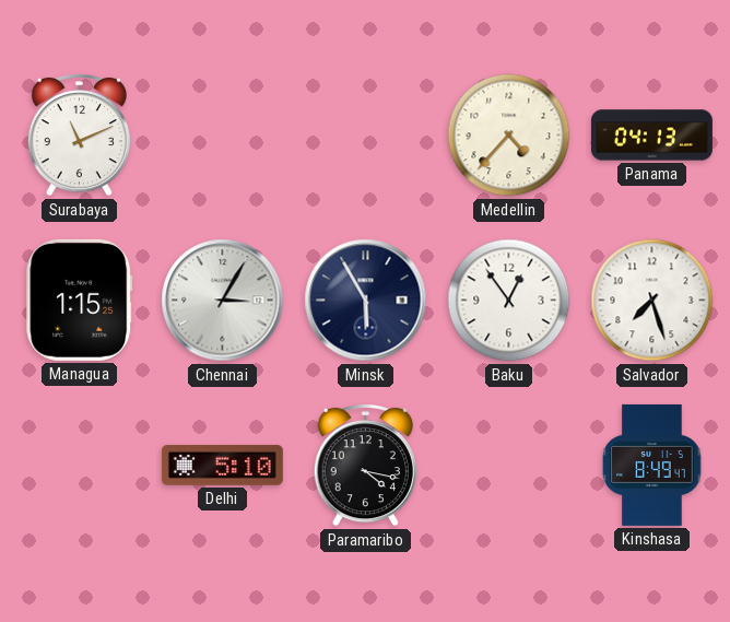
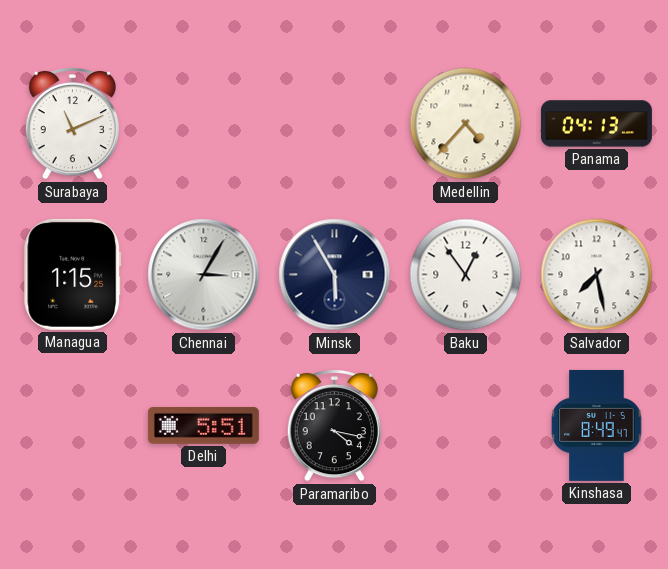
Salvador: 7:27 -> 7:28
Delhi: 5:10 -> 5:51
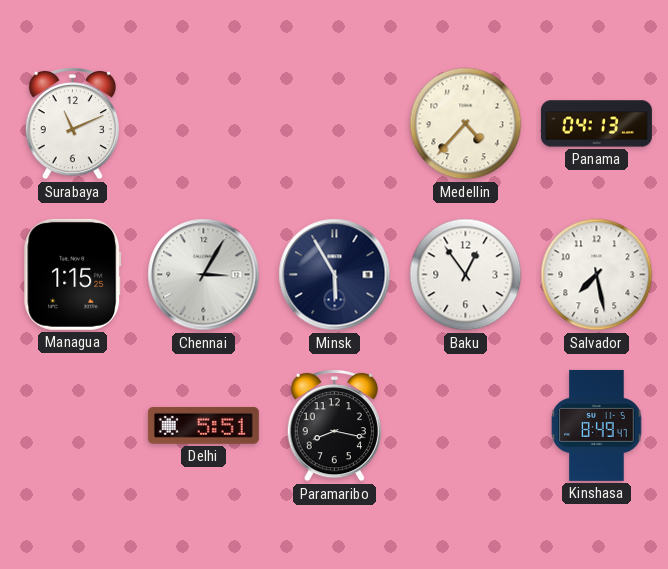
Paramaribo: 4:17 -> 8:17
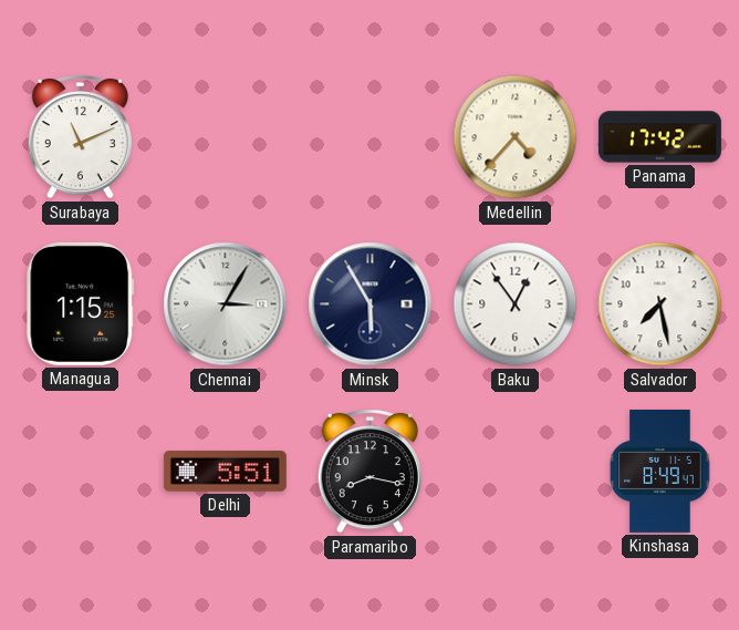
Panama: 04:13 -> 17:42
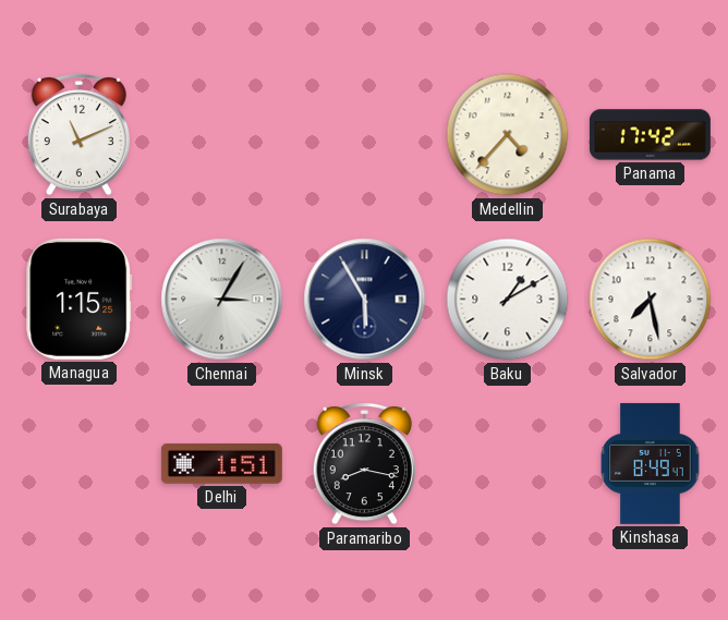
Baku: 12:54 -> 1:10
Delhi: 5:51 -> 1:51
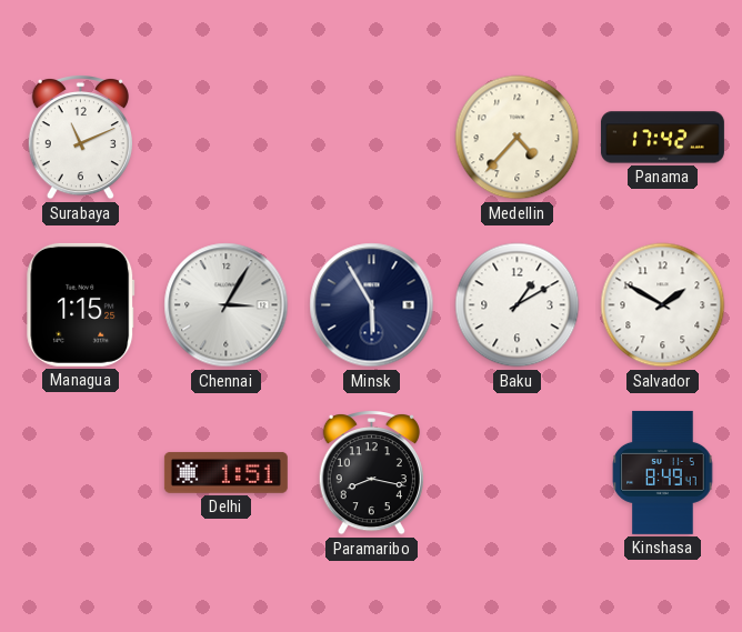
Salvador: 7:28 -> 1:50
